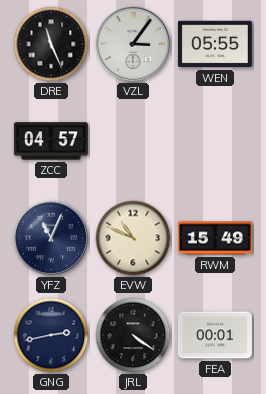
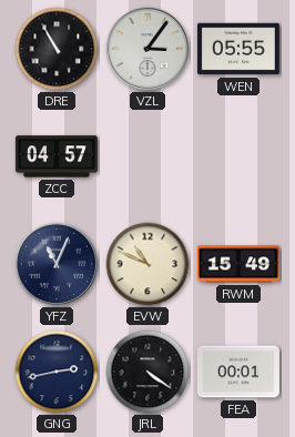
DRE: 11:26 -> 10:55
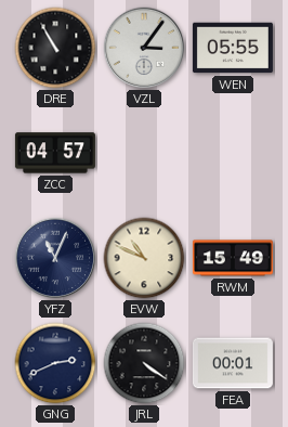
GNG: 2:43 -> 2:41
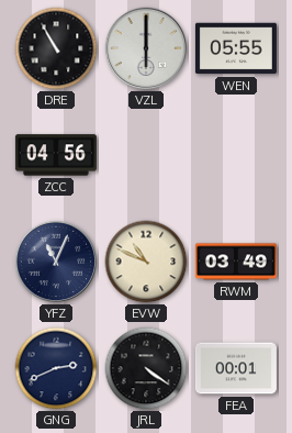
VZL: 3:06 -> 6:00
ZCC: 04:57 -> 04:56
RWM: 15:49 -> 03:49
